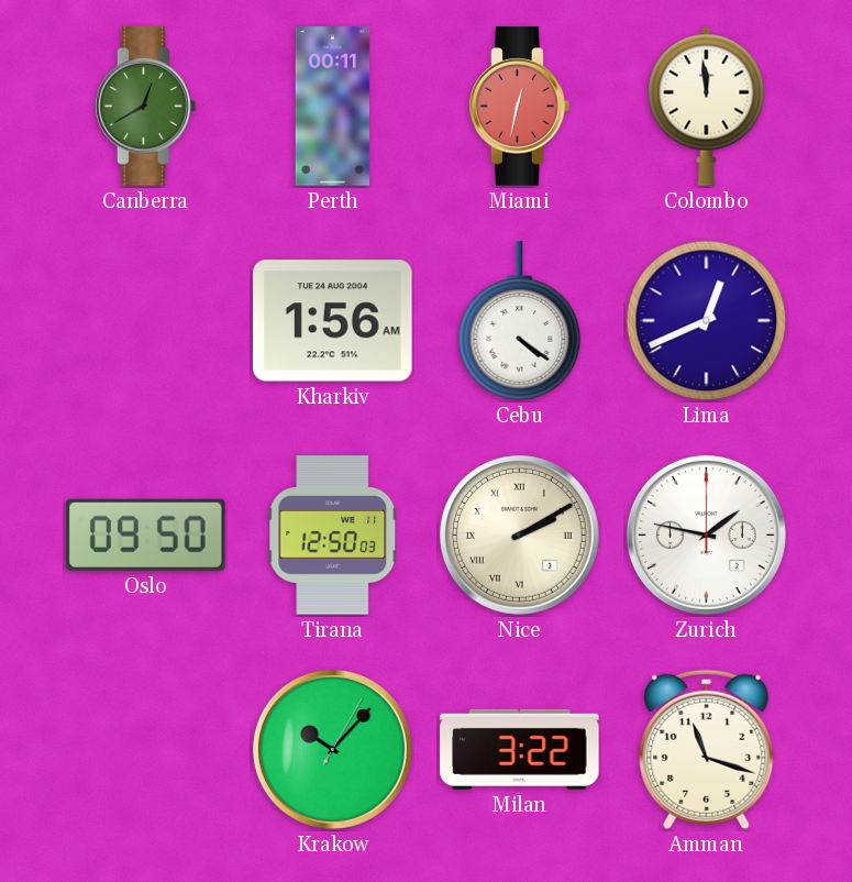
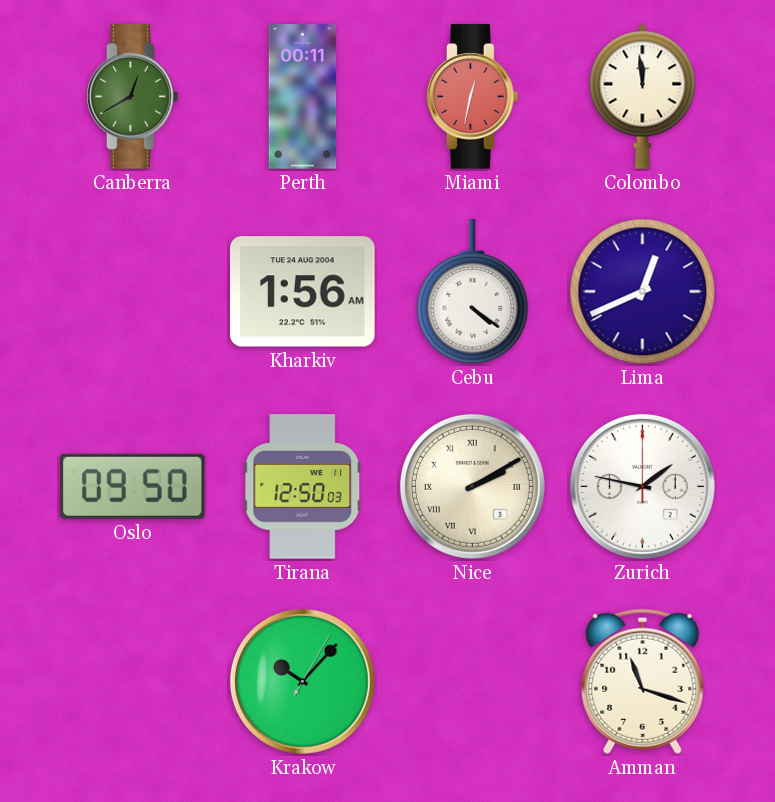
Milan: 3:22 -> none
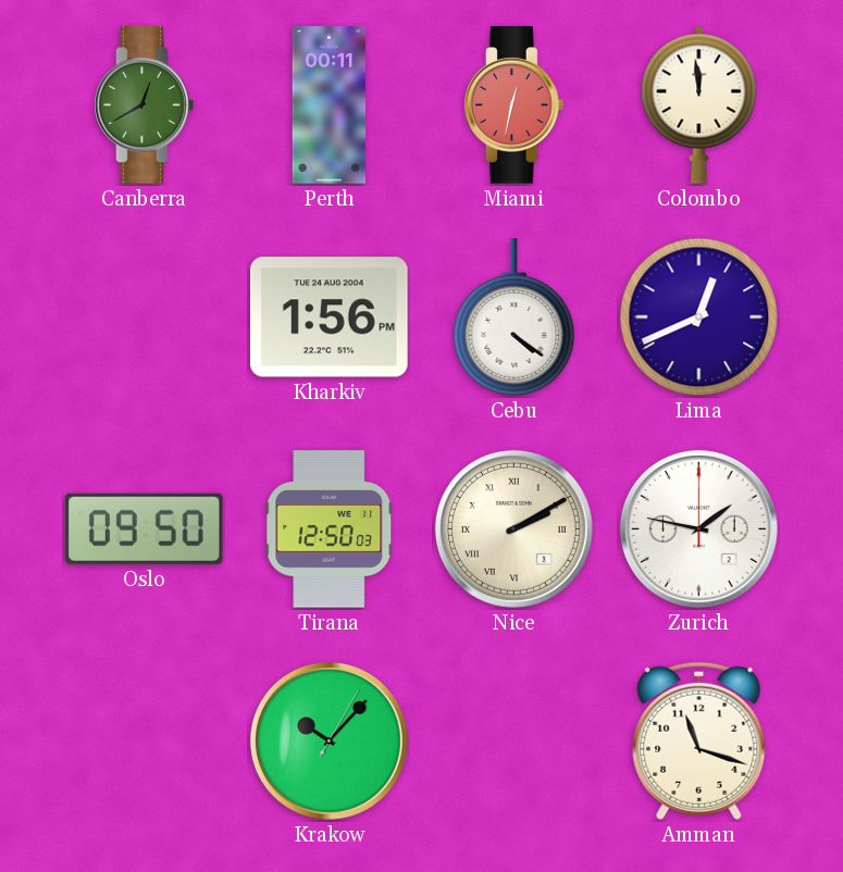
Kharkiv: 1:56 AM -> 1:56 PM
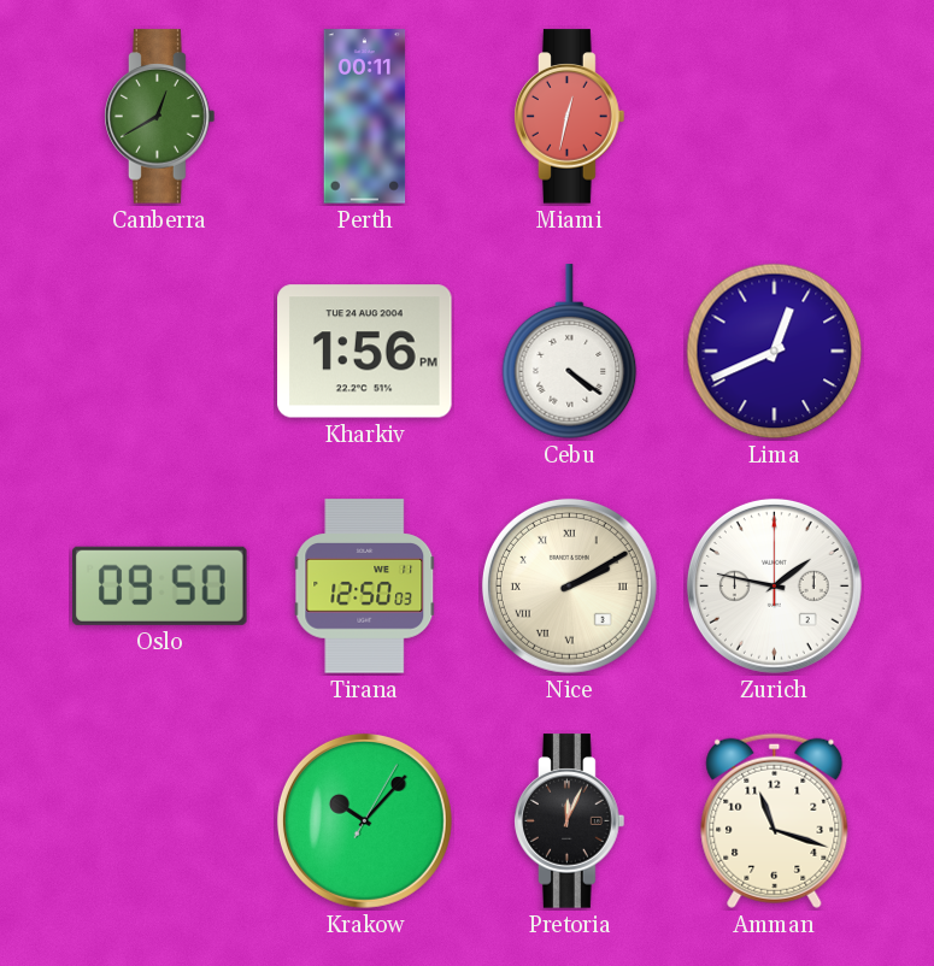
Colombo: 11:59 -> none
Pretoria: none -> 12:04
